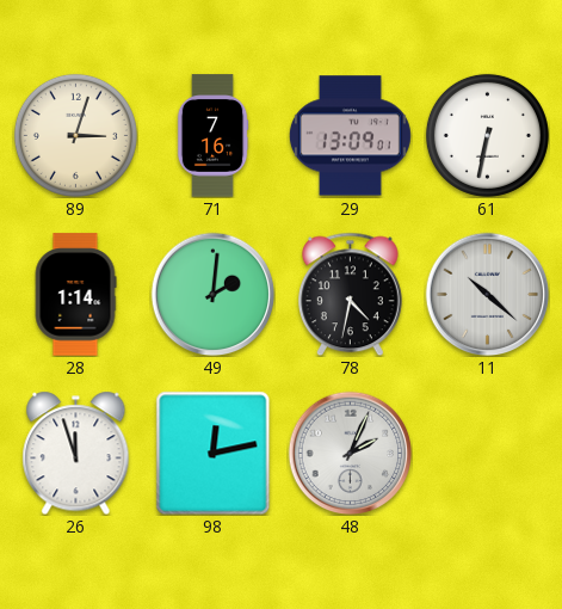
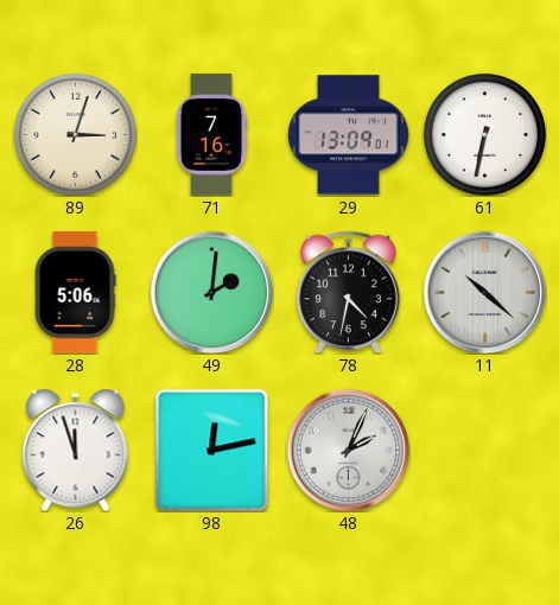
28: 1:14 -> 5:06
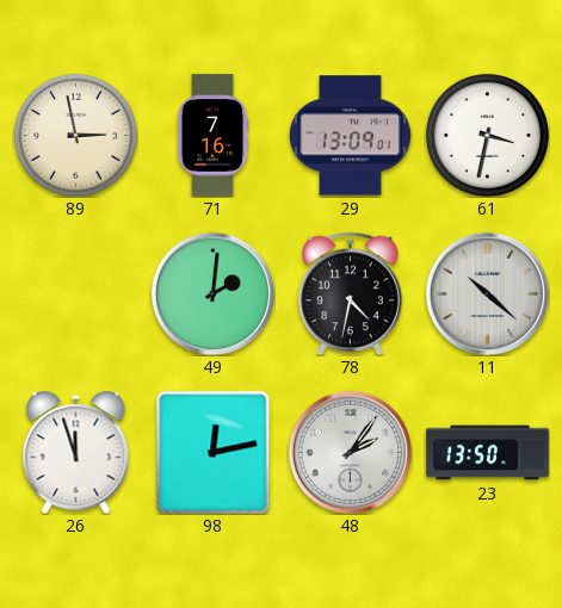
89: 3:03 -> 2:58
61: 6:32 -> 3:32
28: 5:06 -> none
48: 2:04 -> 2:06
23: none -> 13:50
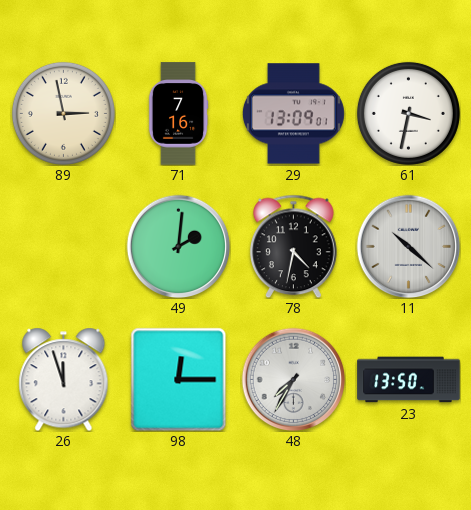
98: 12:13 -> 12:15
48: 2:06 -> 7:35
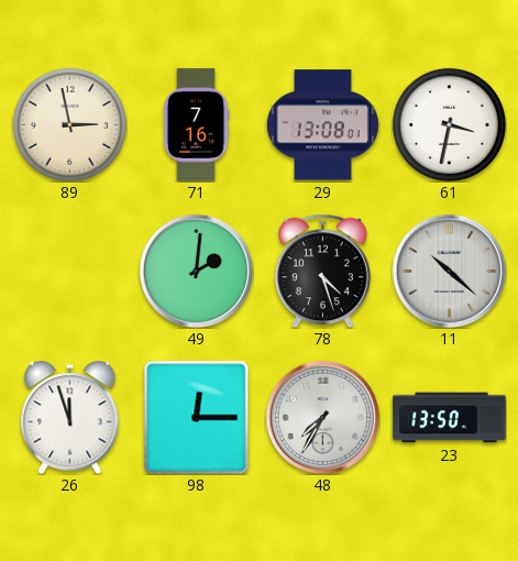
29: 13:09 -> 13:08
78: 4:32 -> 4:27
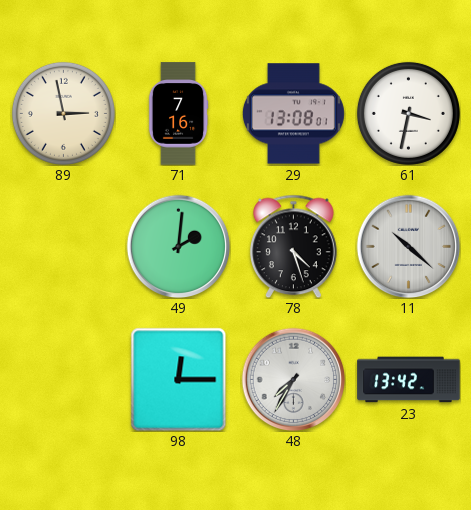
26: 11:57 -> none
23: 13:50 -> 13:42
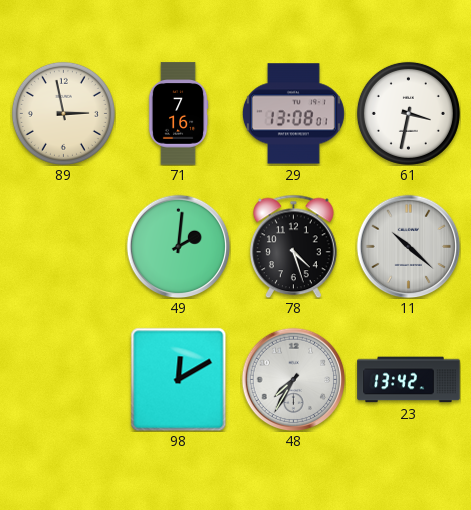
98: 12:15 -> 12:10
